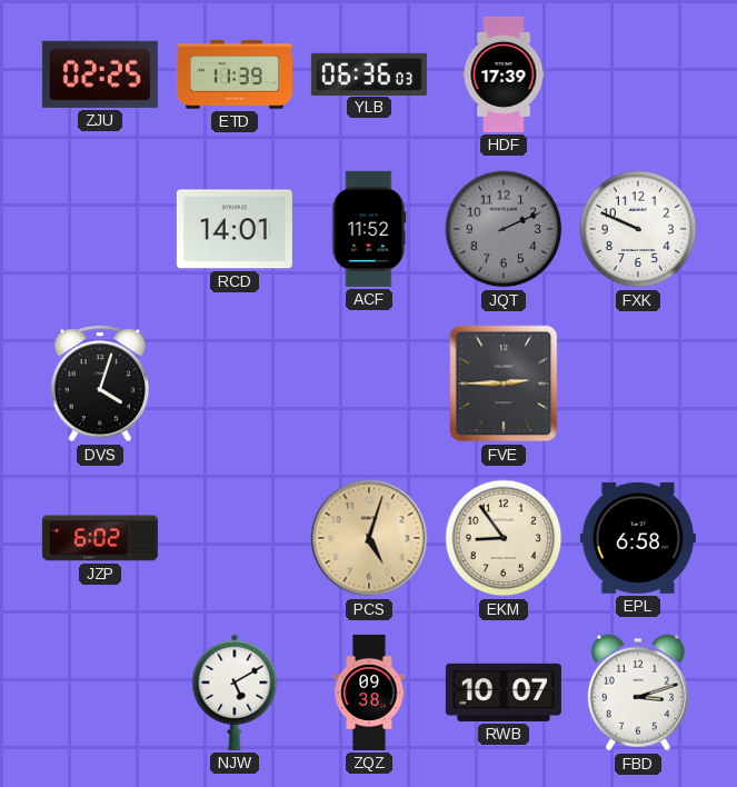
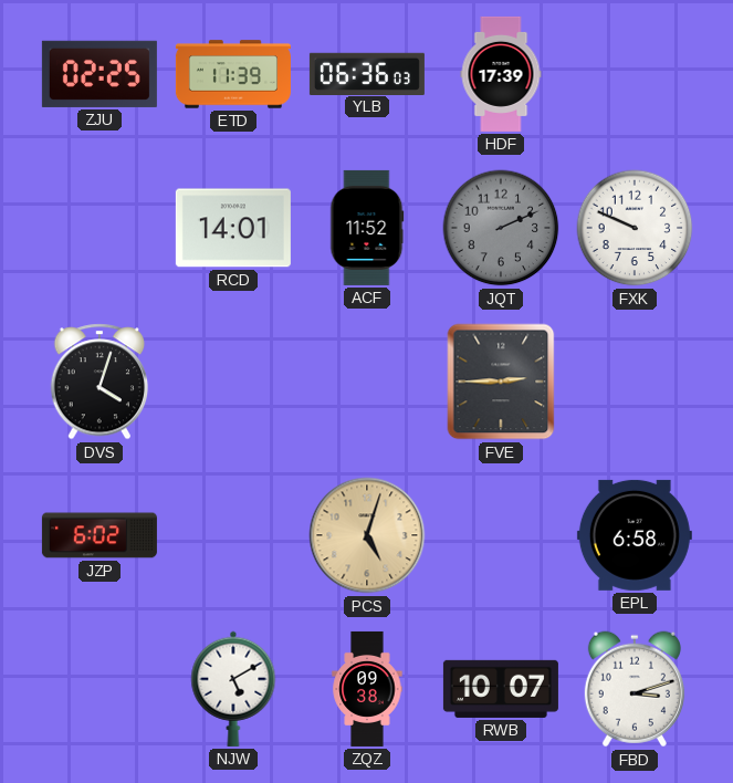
EKM: 8:54 -> none
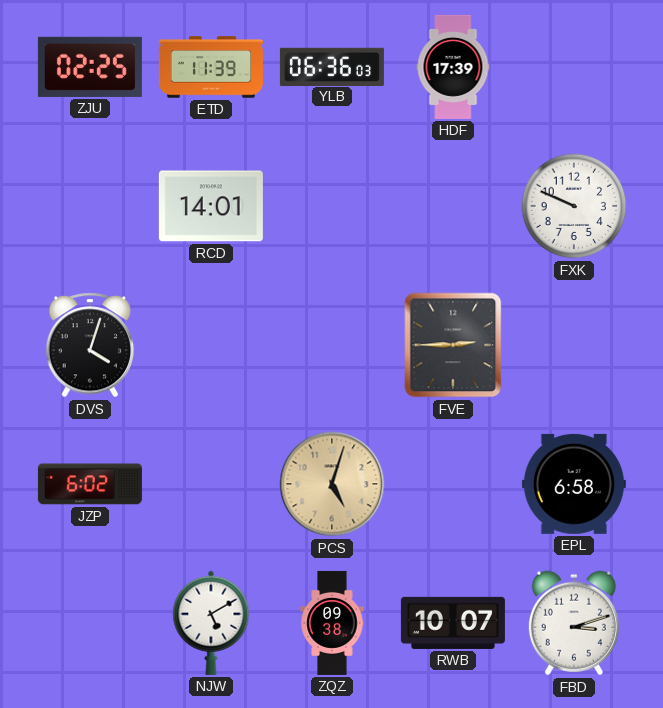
ACF: 11:52 -> none
JQT: 2:11 -> none
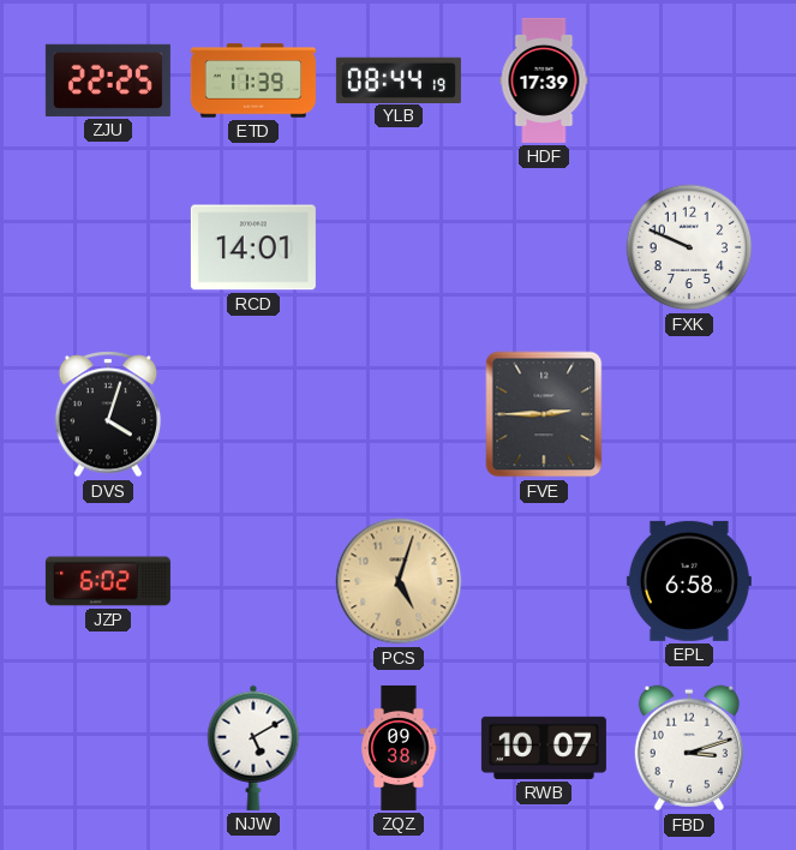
ZJU: 02:25 -> 22:25
YLB: 06:36 -> 08:44
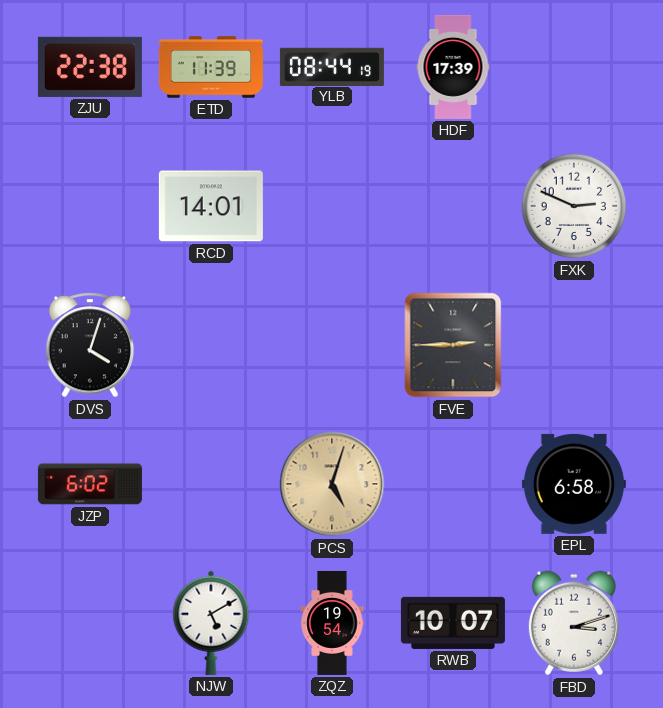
ZJU: 22:25 -> 22:38
FXK: 9:49 -> 2:49
ZQZ: 09:38 -> 19:54
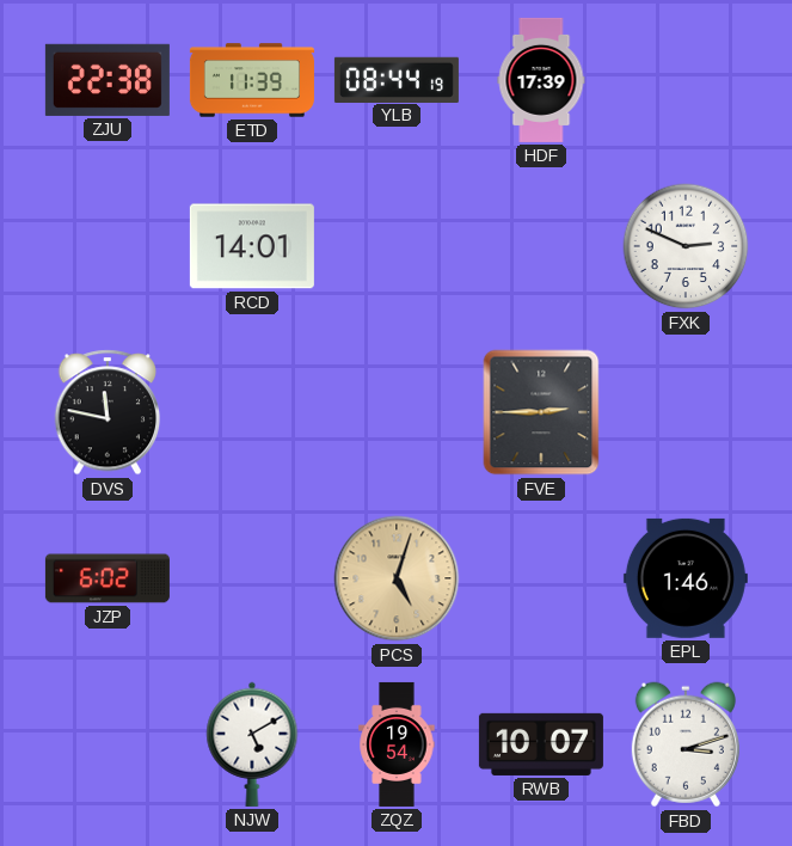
DVS: 4:03 -> 11:47
EPL: 6:58 -> 1:46
